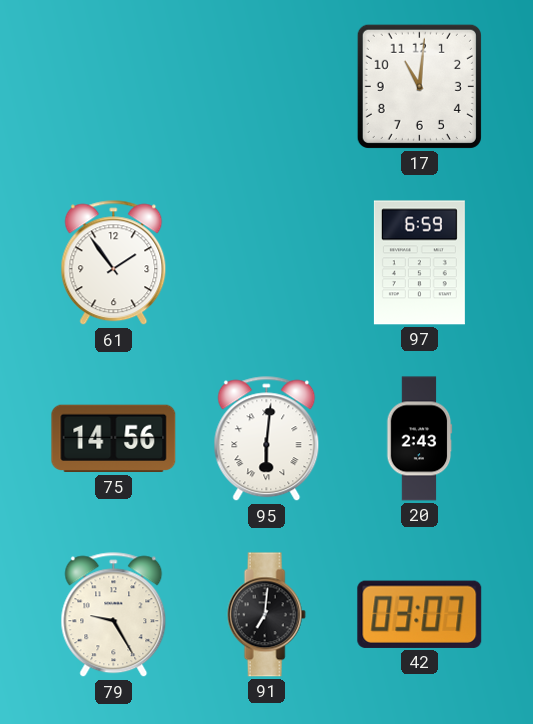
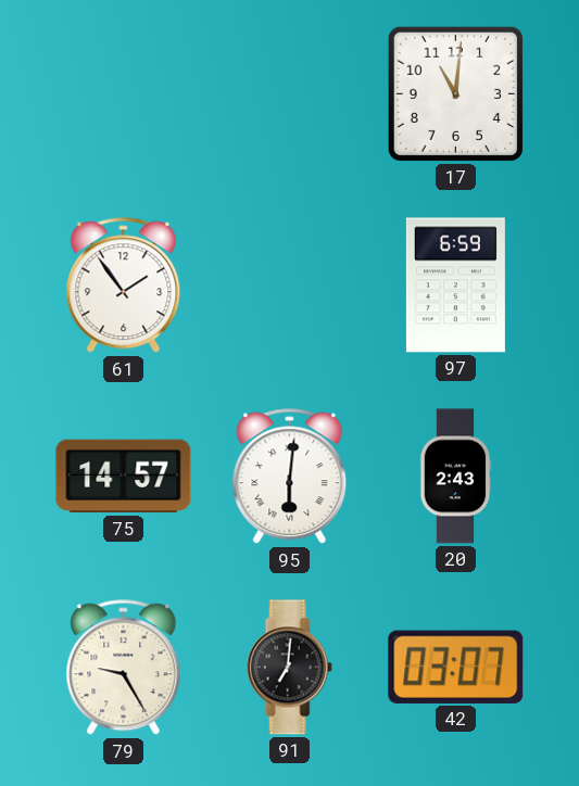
75: 14:56 -> 14:57
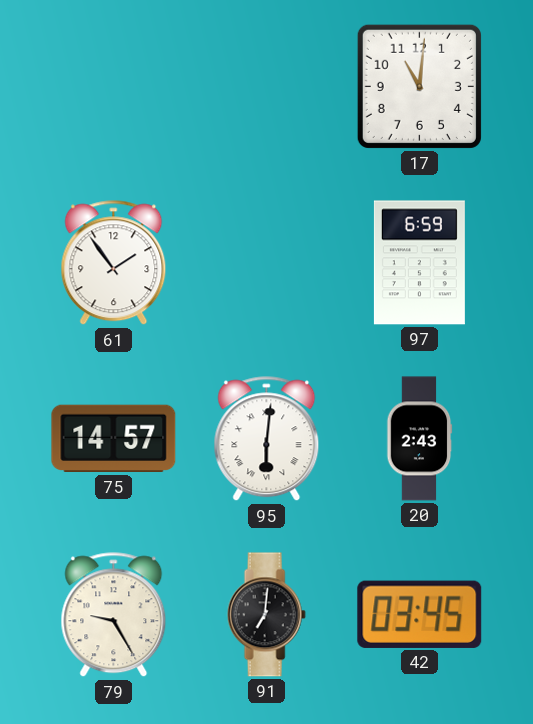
42: 03:07 -> 03:45
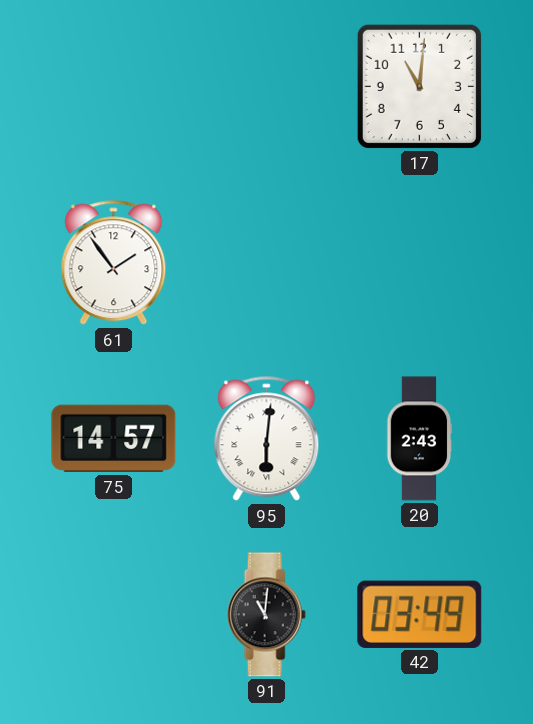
97: 6:59 -> none
79: 9:25 -> none
91: 7:01 -> 11:01
42: 03:45 -> 03:49
